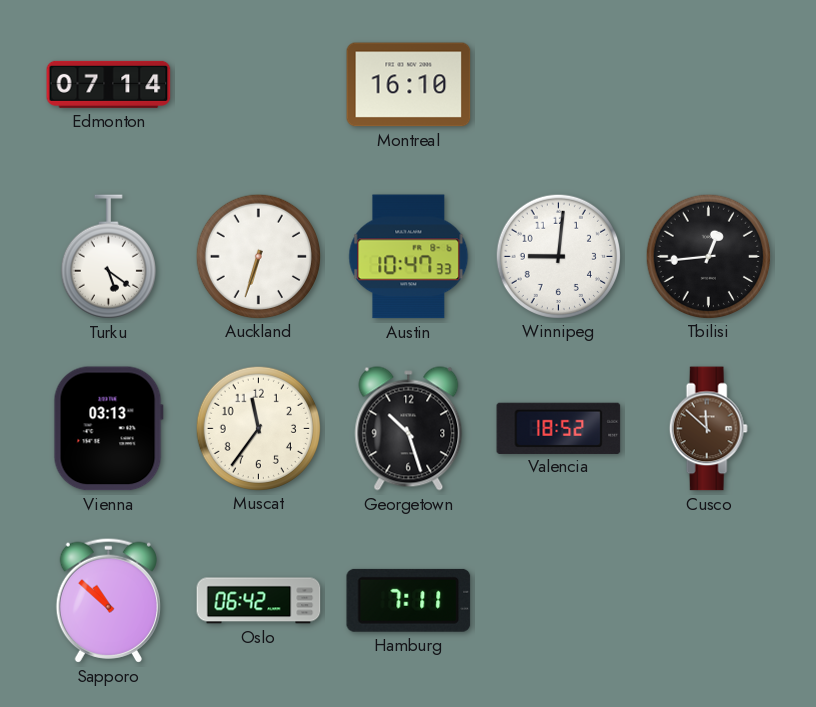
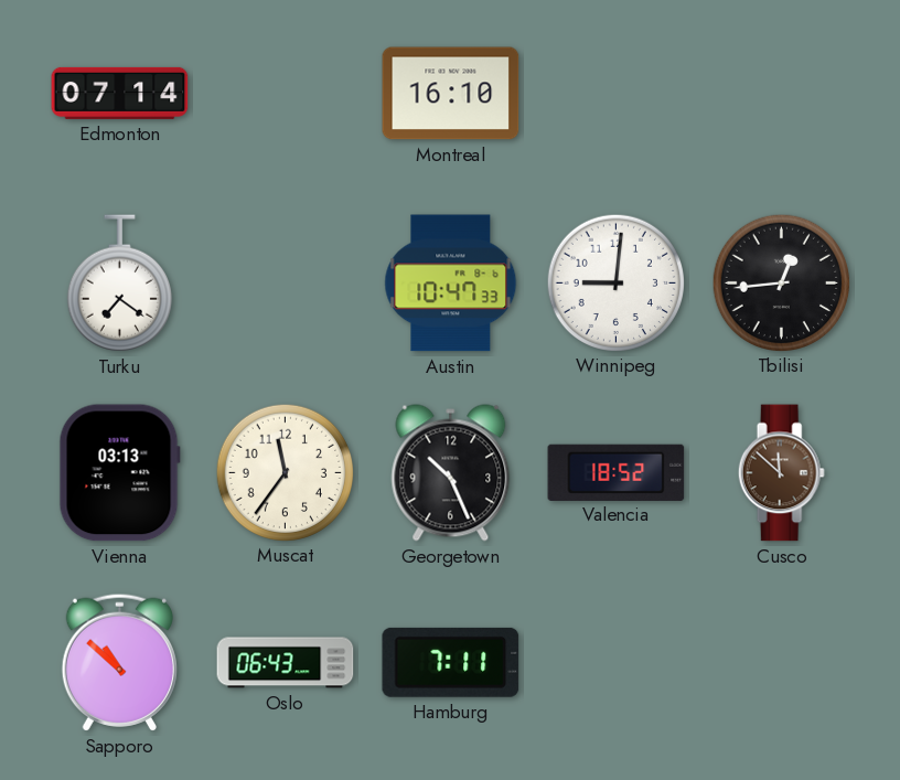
Turku: 5:21 -> 7:21
Auckland: 6:33 -> none
Georgetown: 10:27 -> 10:26
Oslo: 06:42 -> 06:43
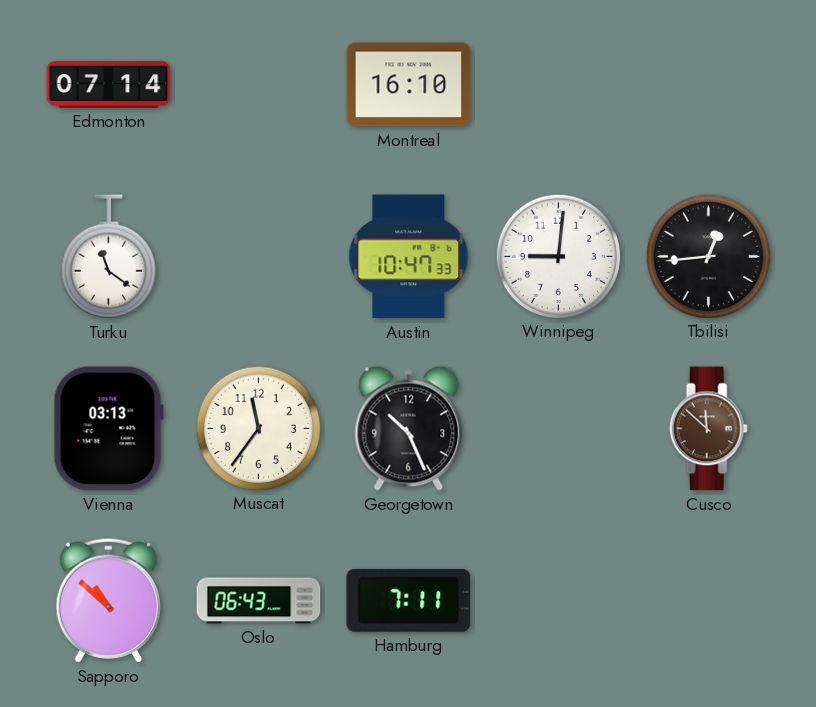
Turku: 7:21 -> 11:21
Valencia: 18:52 -> none
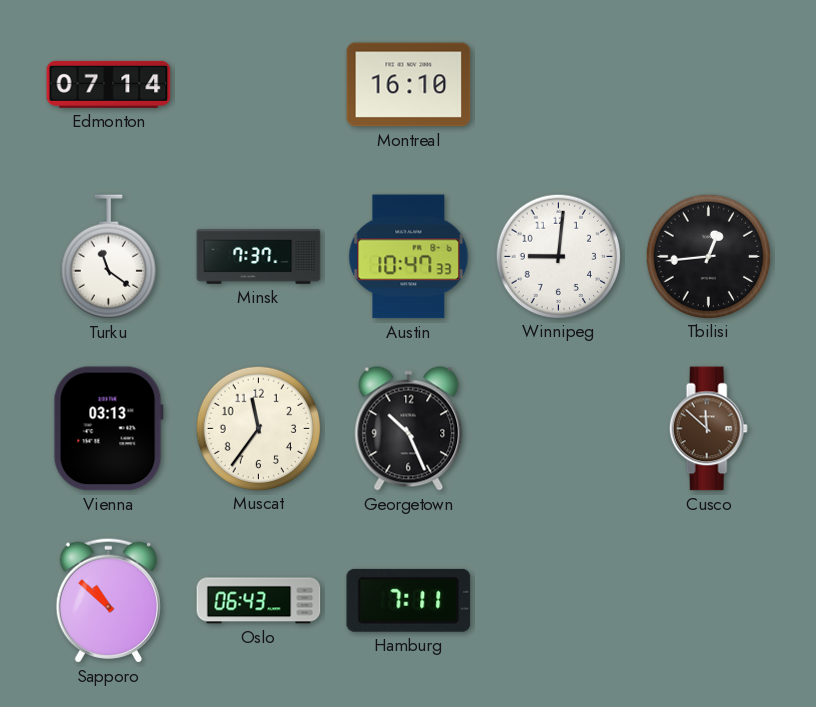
Minsk: none -> 7:37
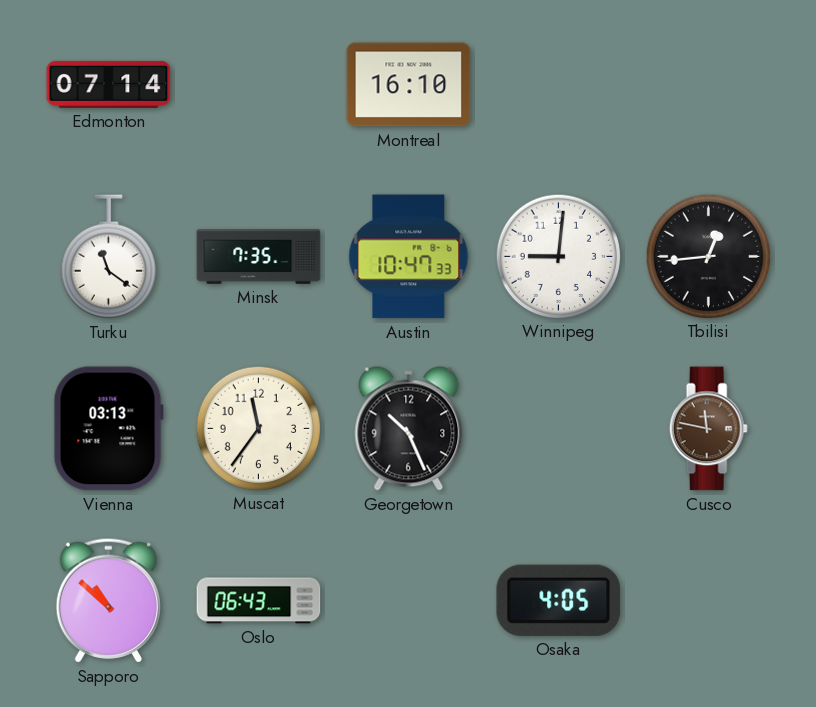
Minsk: 7:37 -> 7:35
Cusco: 11:52 -> 11:47
Hamburg: 7:11 -> none
Osaka: none -> 4:05
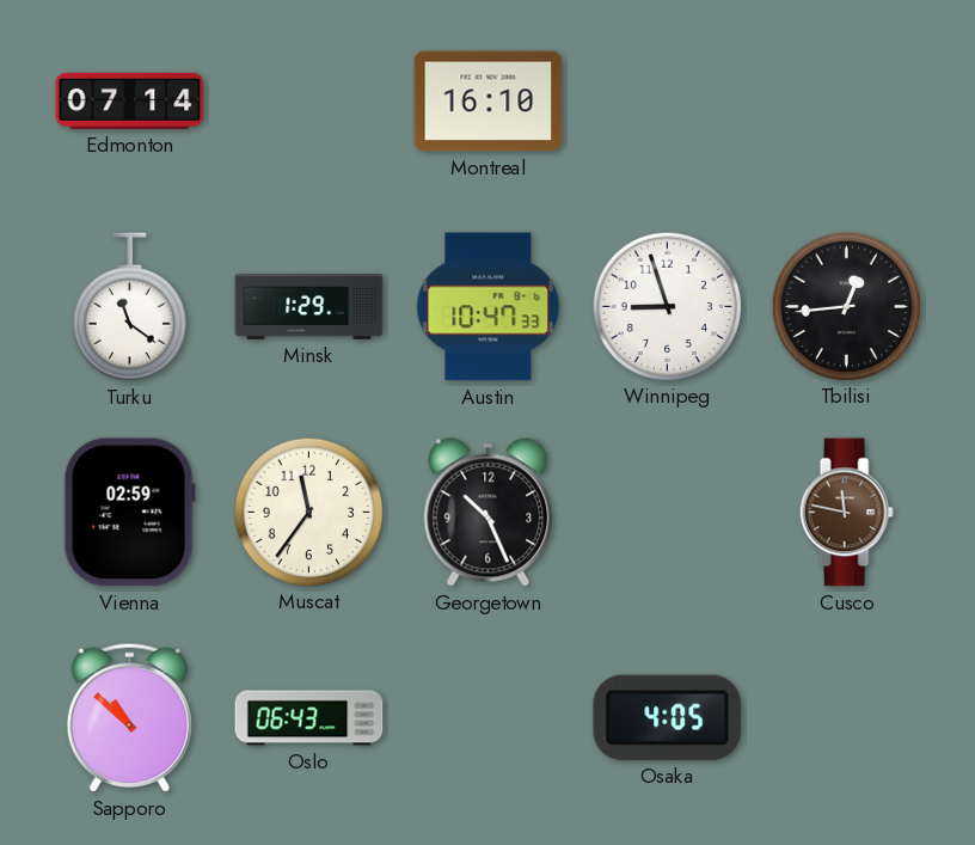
Minsk: 7:35 -> 1:29
Winnipeg: 9:01 -> 8:57
Vienna: 03:13 -> 02:59
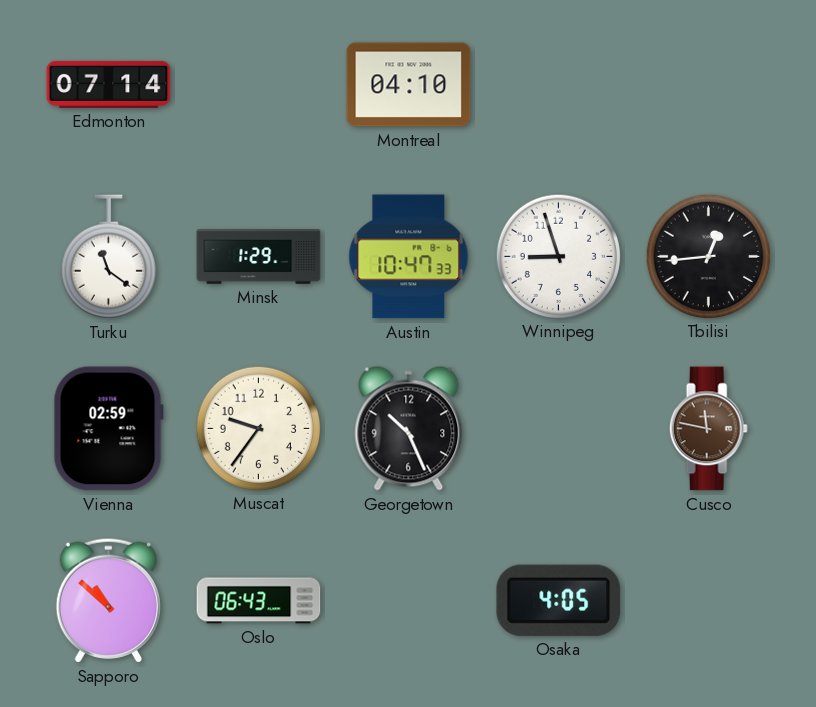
Montreal: 16:10 -> 04:10
Muscat: 11:36 -> 9:36
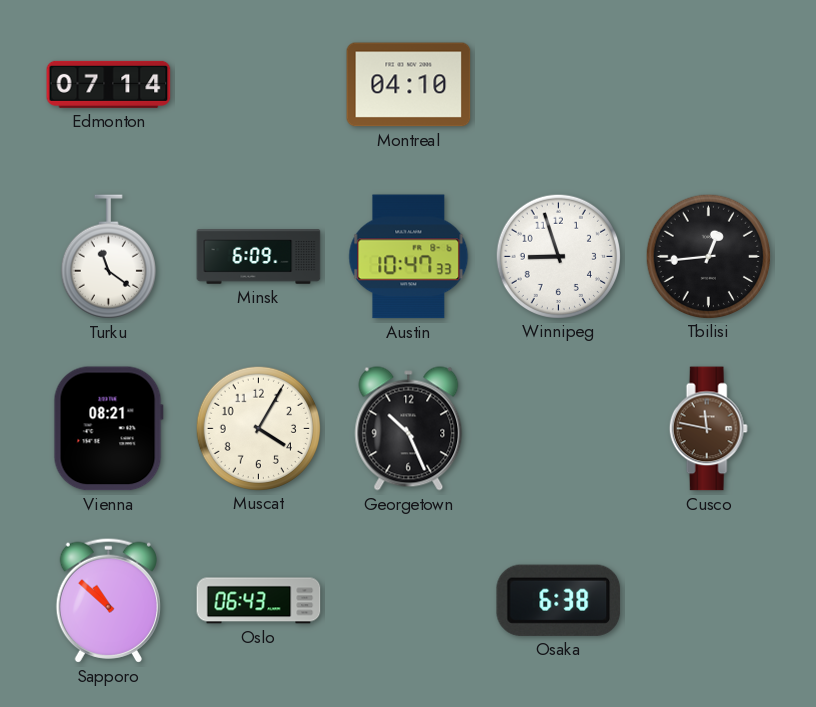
Minsk: 1:29 -> 6:09
Vienna: 02:59 -> 08:21
Muscat: 9:36 -> 4:05
Osaka: 4:05 -> 6:38
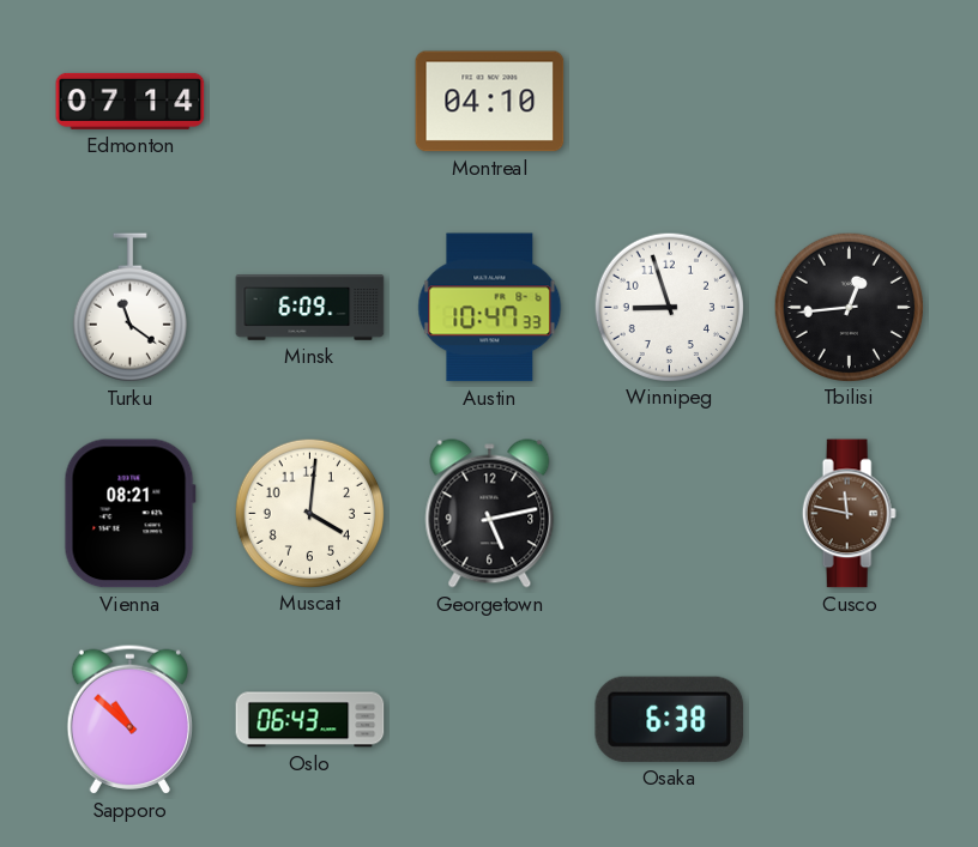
Muscat: 4:05 -> 4:01
Georgetown: 10:26 -> 5:13
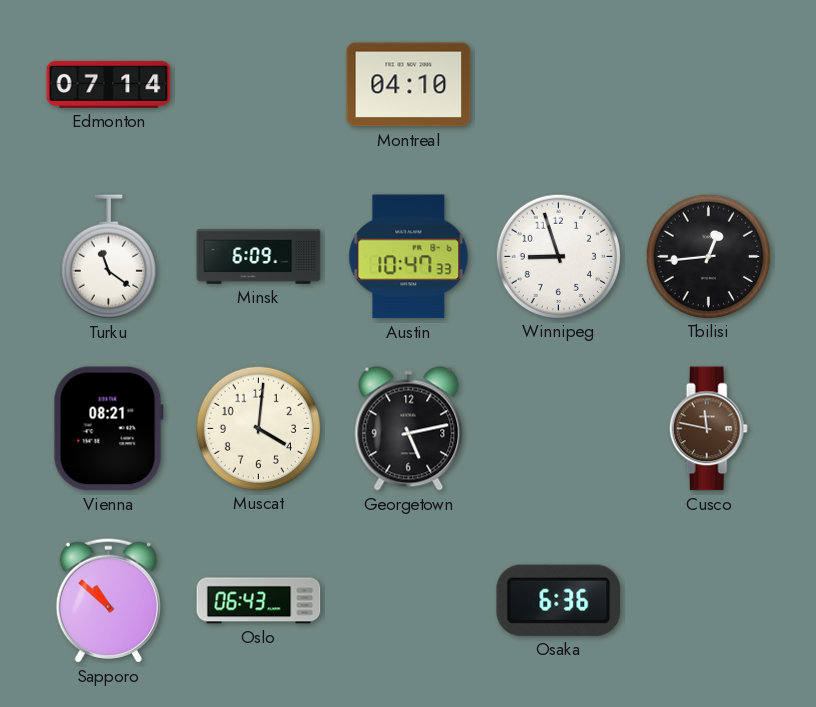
Osaka: 6:38 -> 6:36
